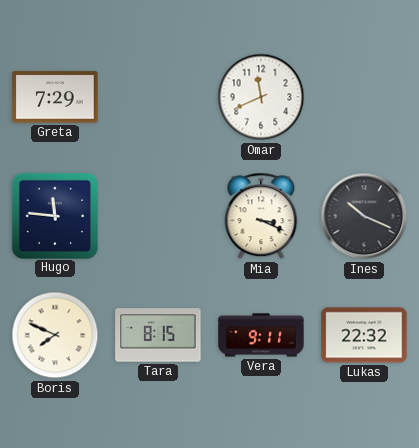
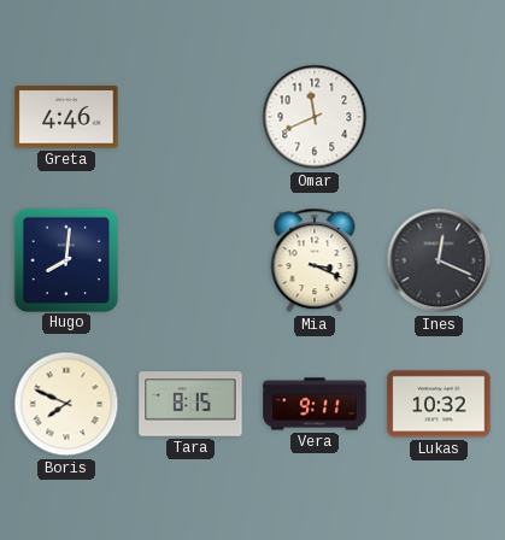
Greta: 7:29 -> 4:46
Hugo: 11:46 -> 8:01
Ines: 10:19 -> 12:19
Lukas: 22:32 -> 10:32
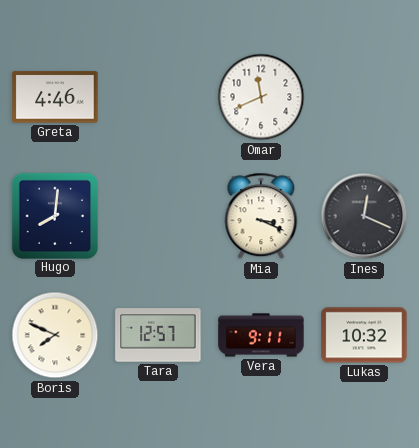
Tara: 8:15 -> 12:57
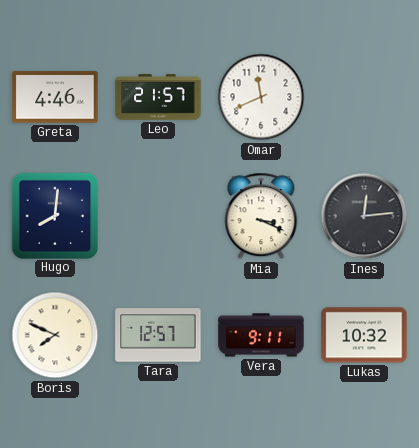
Leo: none -> 21:57
Ines: 12:19 -> 12:14
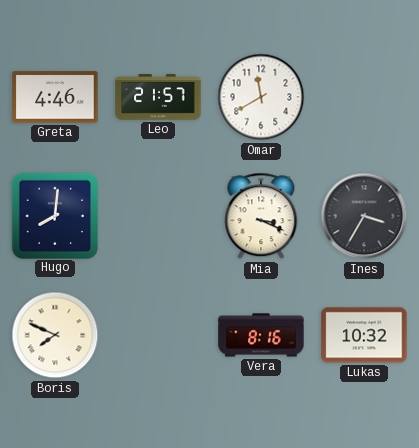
Omar: 11:41 -> 11:40
Ines: 12:14 -> 3:35
Tara: 12:57 -> none
Vera: 9:11 -> 8:16
